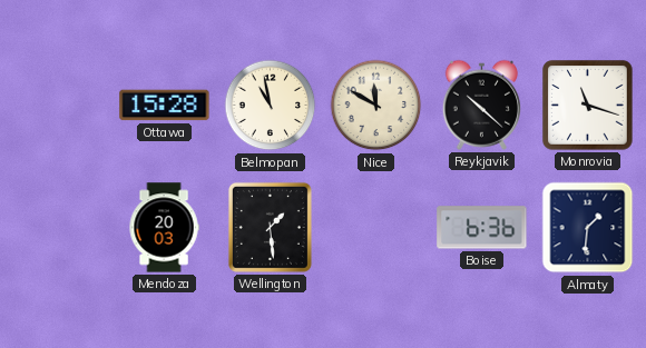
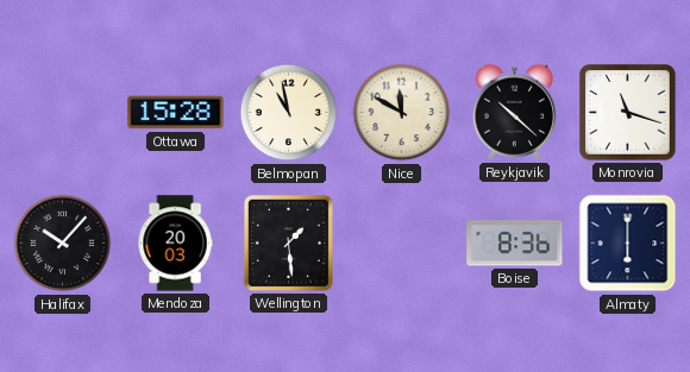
Halifax: none -> 10:07
Boise: 6:36 -> 8:36
Almaty: 1:31 -> 6:00
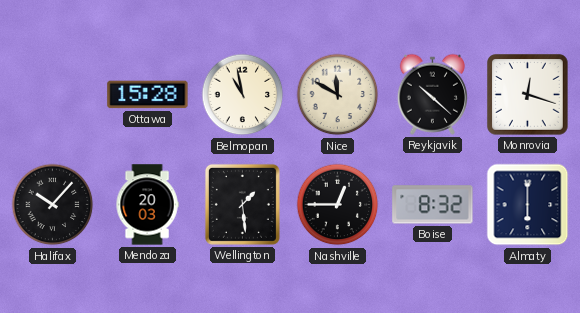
Monrovia: 11:18 -> 12:18
Nashville: none -> 12:45
Boise: 8:36 -> 8:32
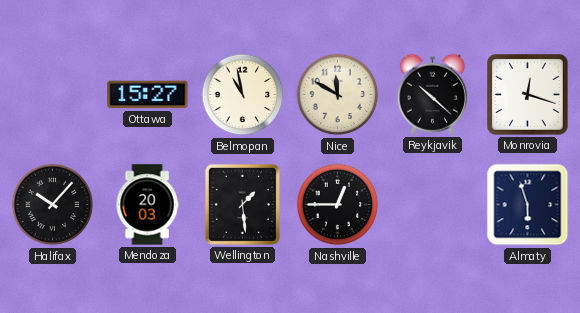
Ottawa: 15:28 -> 15:27
Boise: 8:32 -> none
Almaty: 6:00 -> 5:57
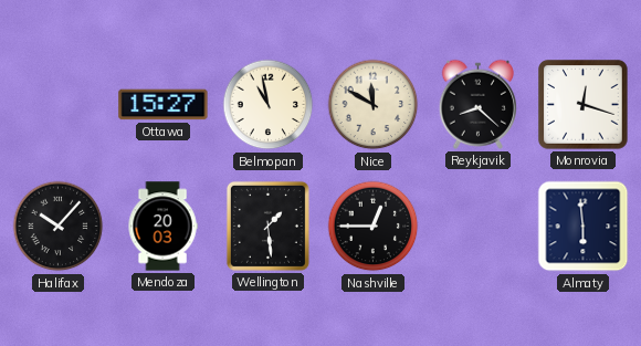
Reykjavik: 10:22 -> 8:22
Almaty: 5:57 -> 5:59
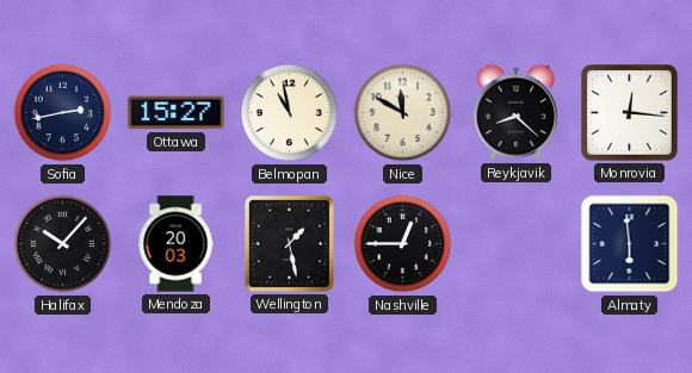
Sofia: none -> 2:43
Monrovia: 12:18 -> 12:16
Wellington: 1:29 -> 1:28
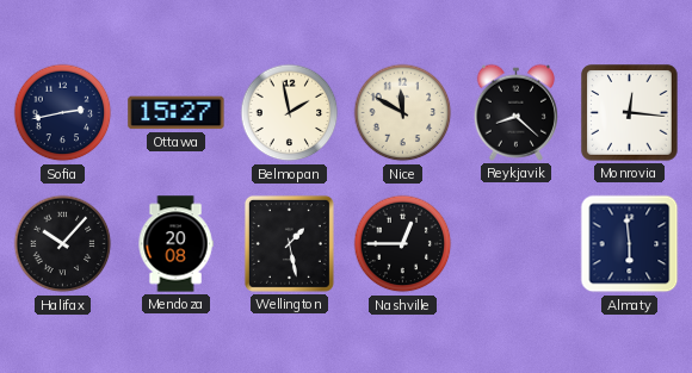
Belmopan: 10:58 -> 1:58
Mendoza: 20:03 -> 20:08
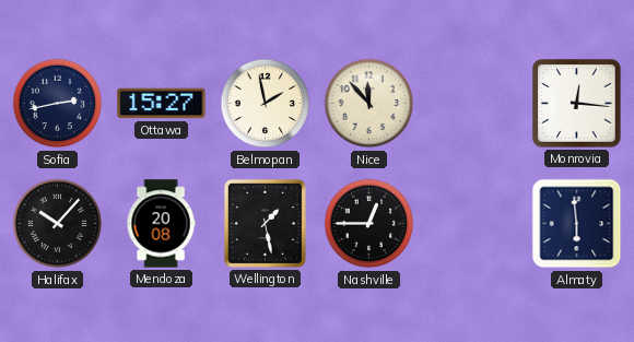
Nice: 11:50 -> 11:53
Reykjavik: 8:22 -> none
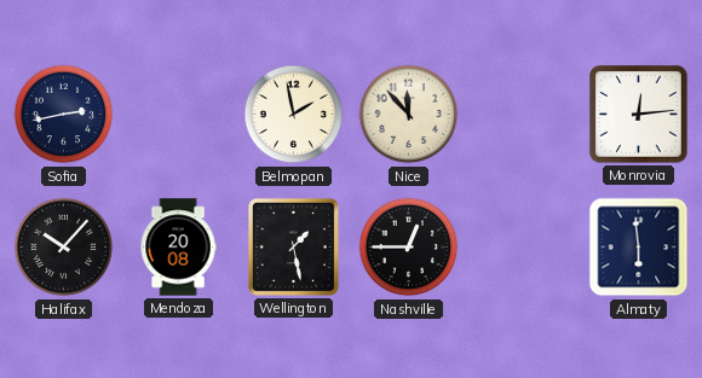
Ottawa: 15:27 -> none
Monrovia: 12:16 -> 12:14
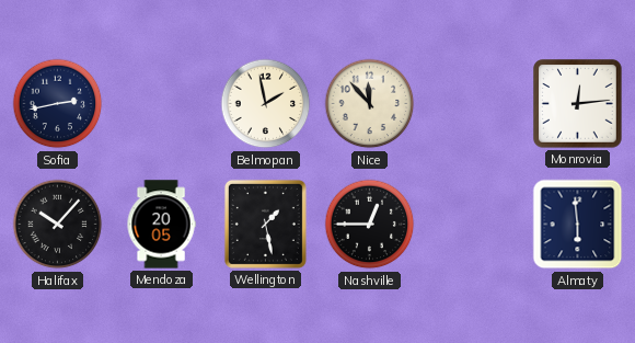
Mendoza: 20:08 -> 20:05
